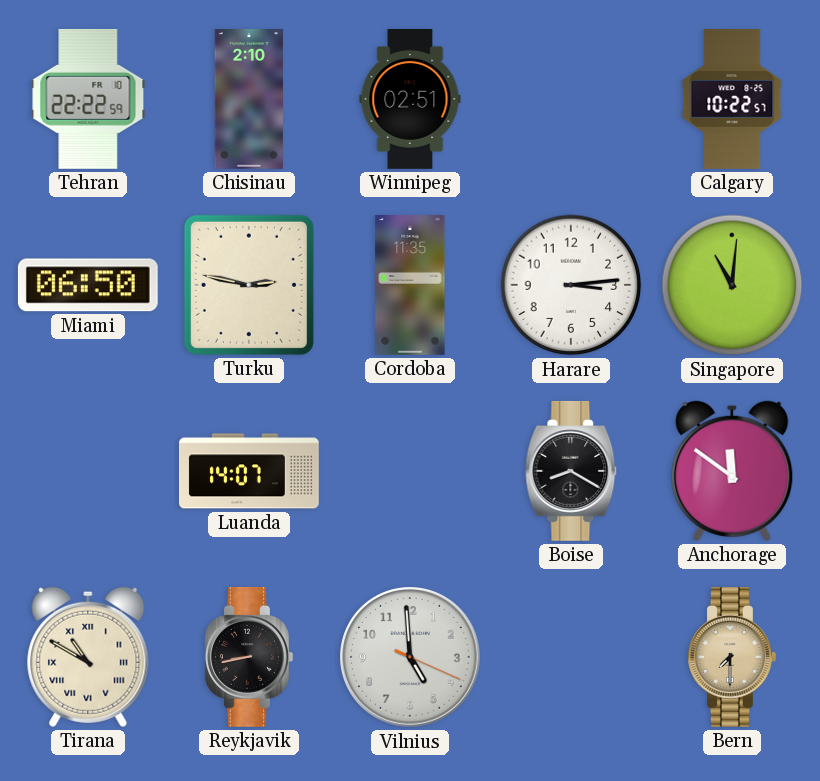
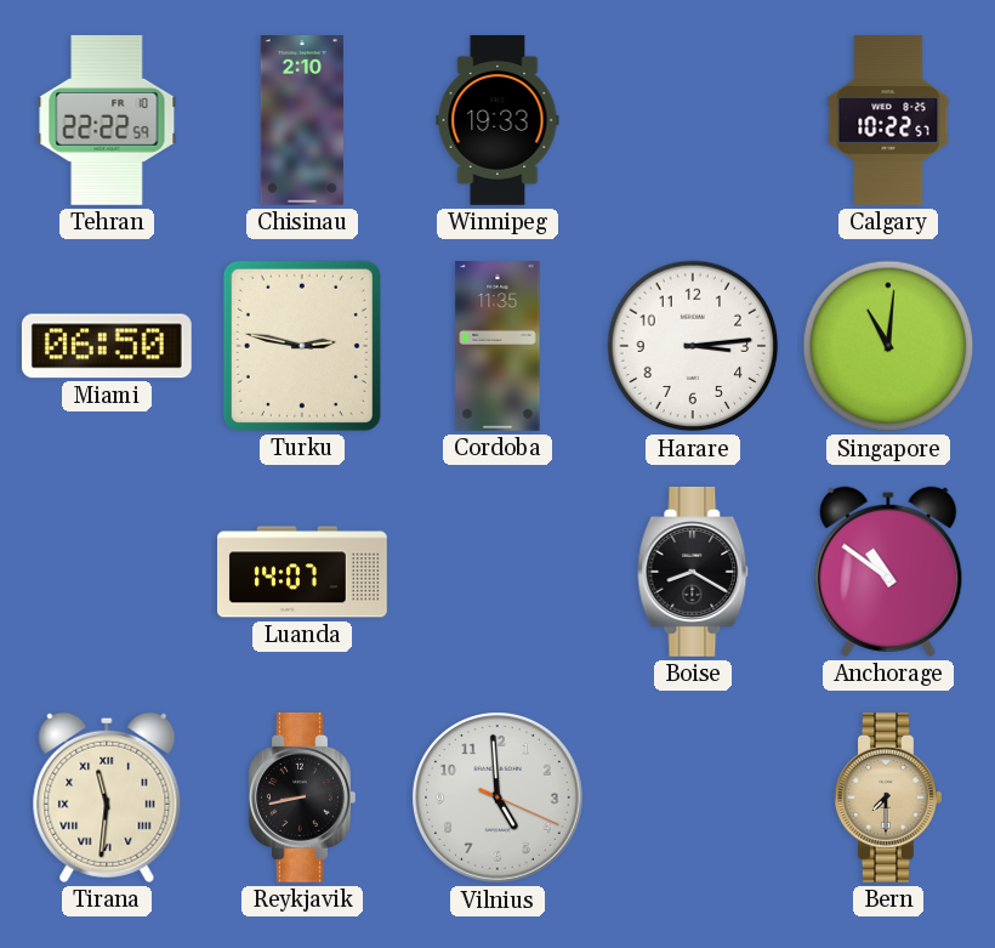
Winnipeg: 02:51 -> 19:33
Anchorage: 11:51 -> 10:51
Tirana: 10:50 -> 11:31
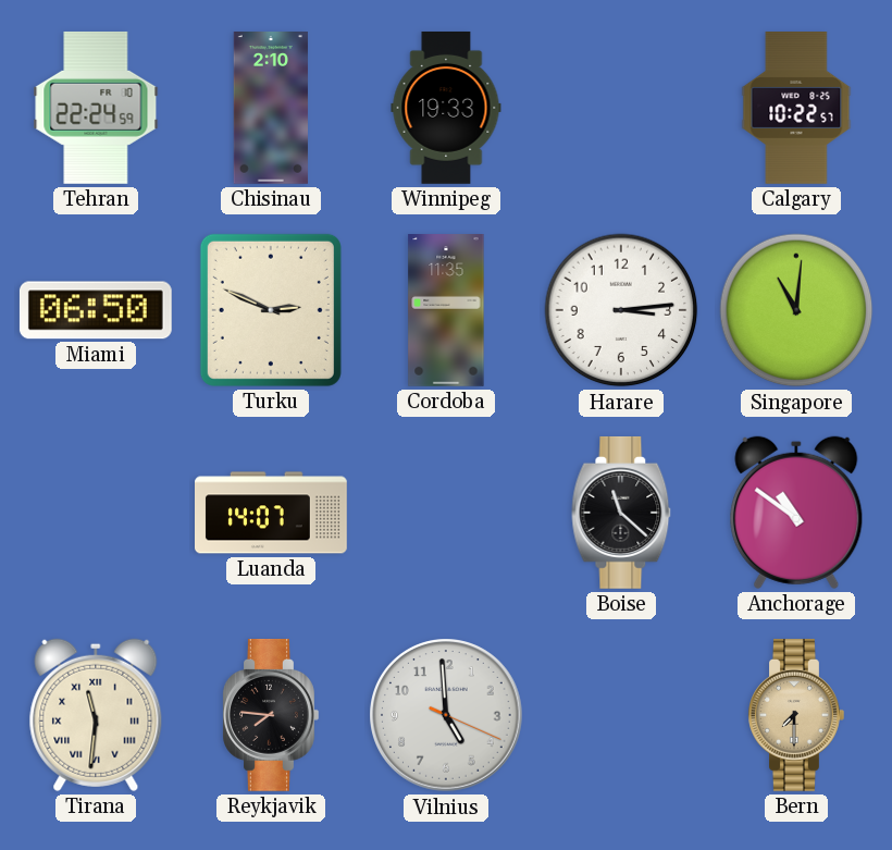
Tehran: 22:22 -> 22:24
Turku: 2:47 -> 2:49
Boise: 8:20 -> 11:22
Reykjavik: 8:43 -> 7:46
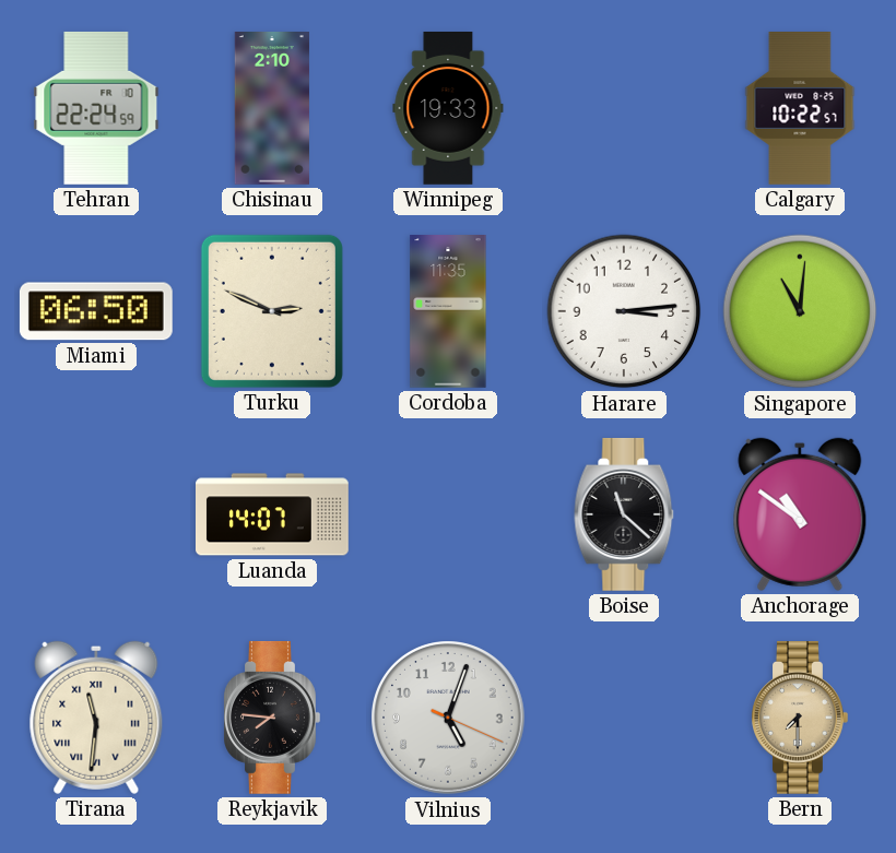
Vilnius: 4:59 -> 5:03
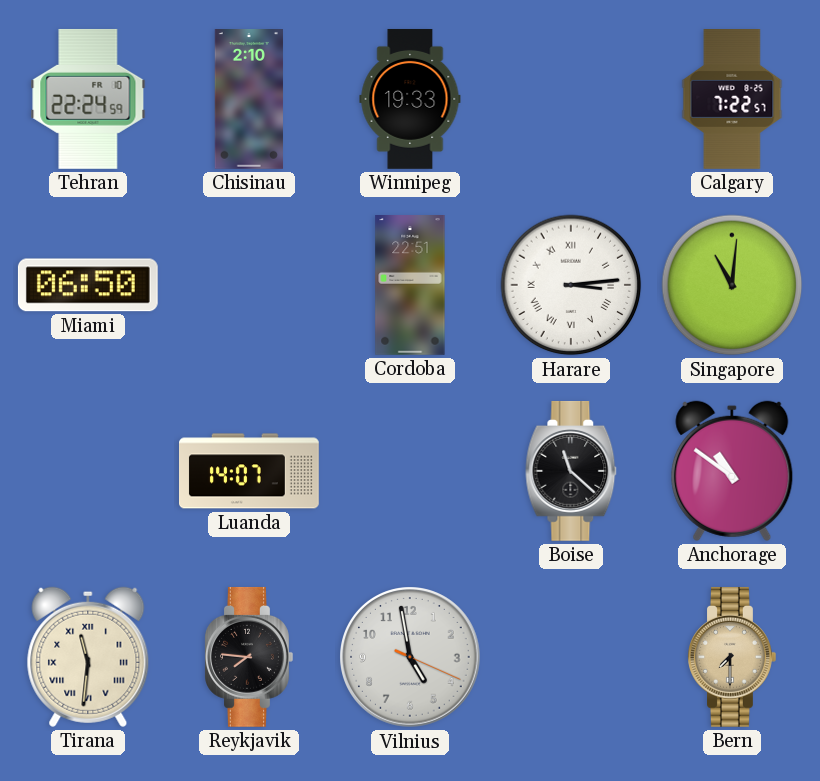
Calgary: 10:22 -> 7:22
Turku: 2:49 -> none
Cordoba: 11:35 -> 22:51
Harare numerals: Arabic -> Roman
Vilnius: 5:03 -> 4:58
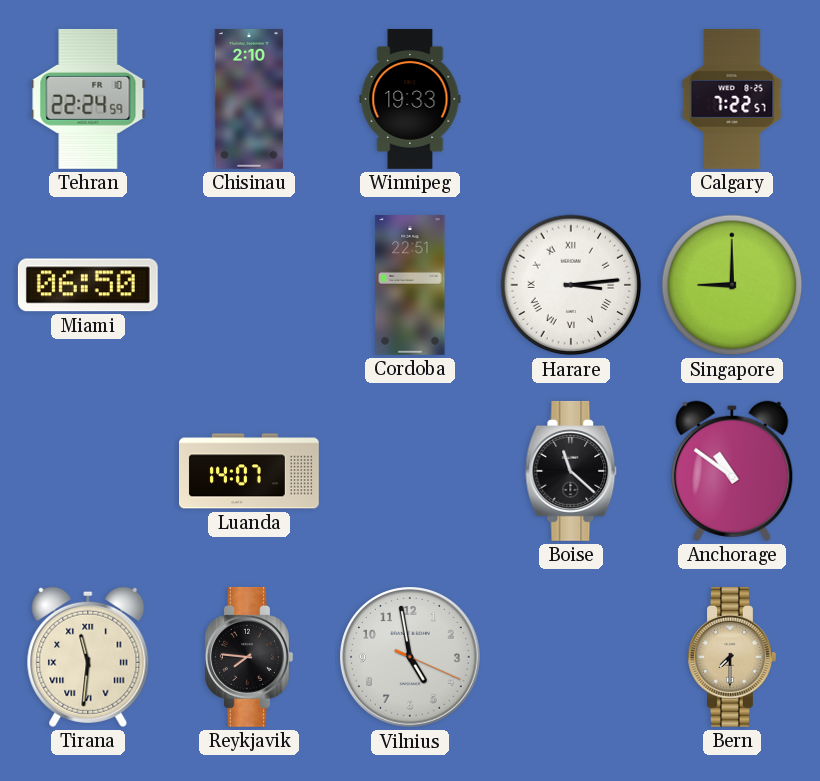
Singapore: 11:01 -> 9:00
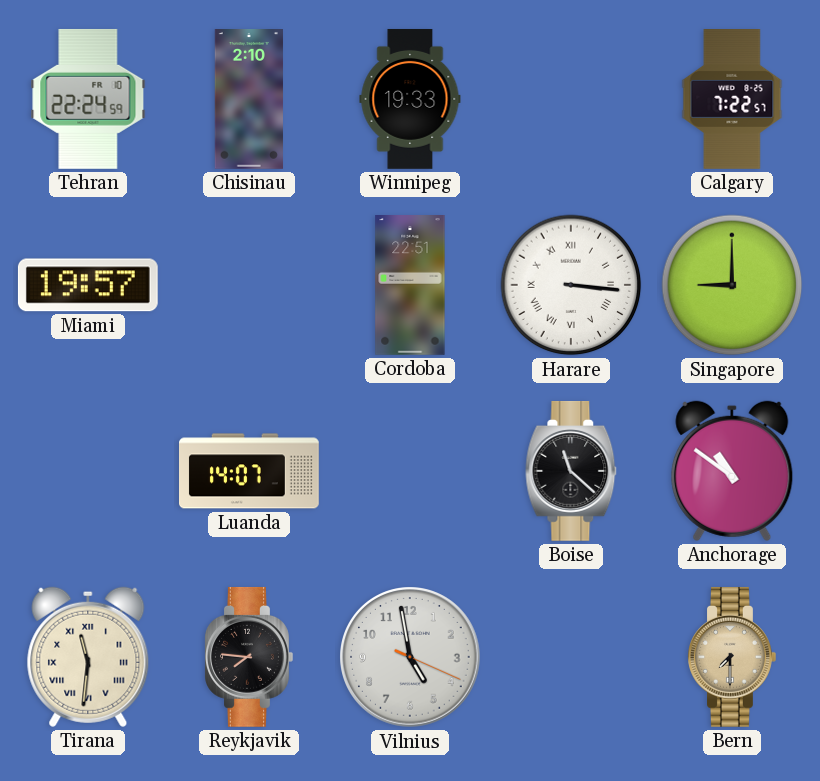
Miami: 06:50 -> 19:57
Harare: 3:14 -> 3:16
